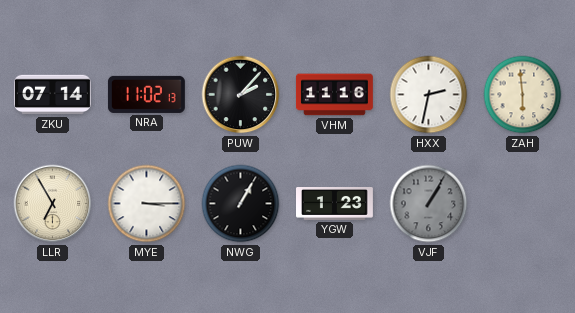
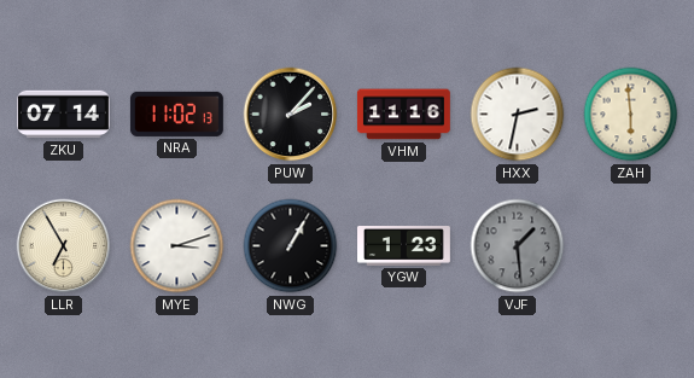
MYE: 3:15 -> 3:12
VJF: 1:05 -> 1:29
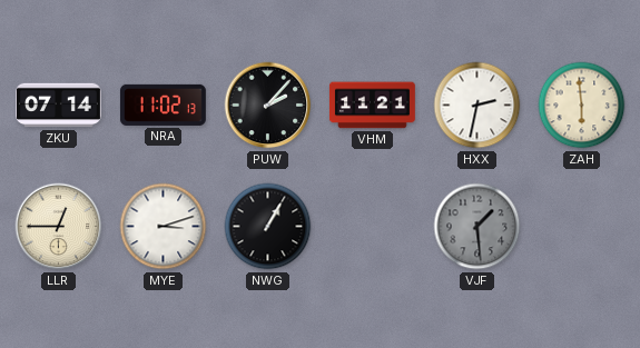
VHM: 11:16 -> 11:21
LLR: 6:55 -> 12:45
YGW: 1:23 -> none
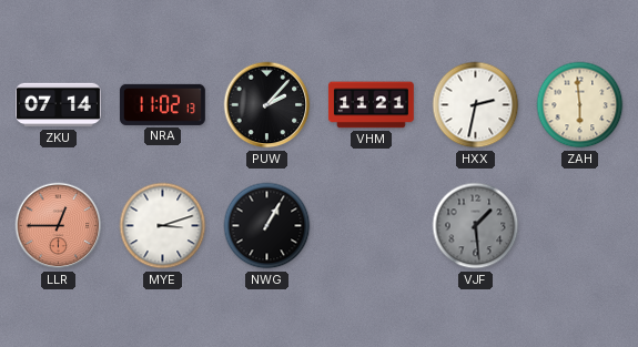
LLR dial: cream -> salmon
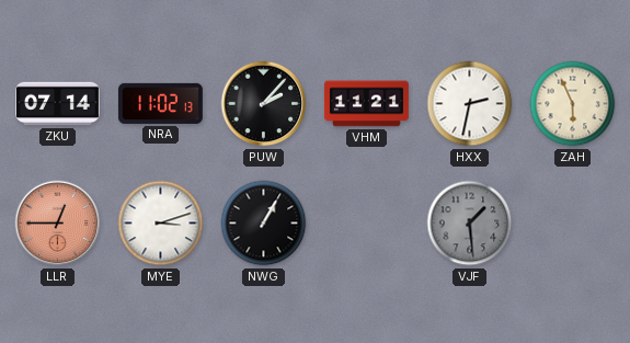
ZAH: 5:59 -> 5:56
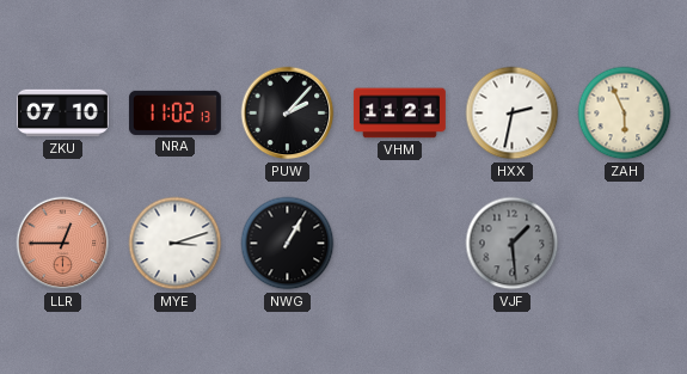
ZKU: 07:14 -> 07:10
